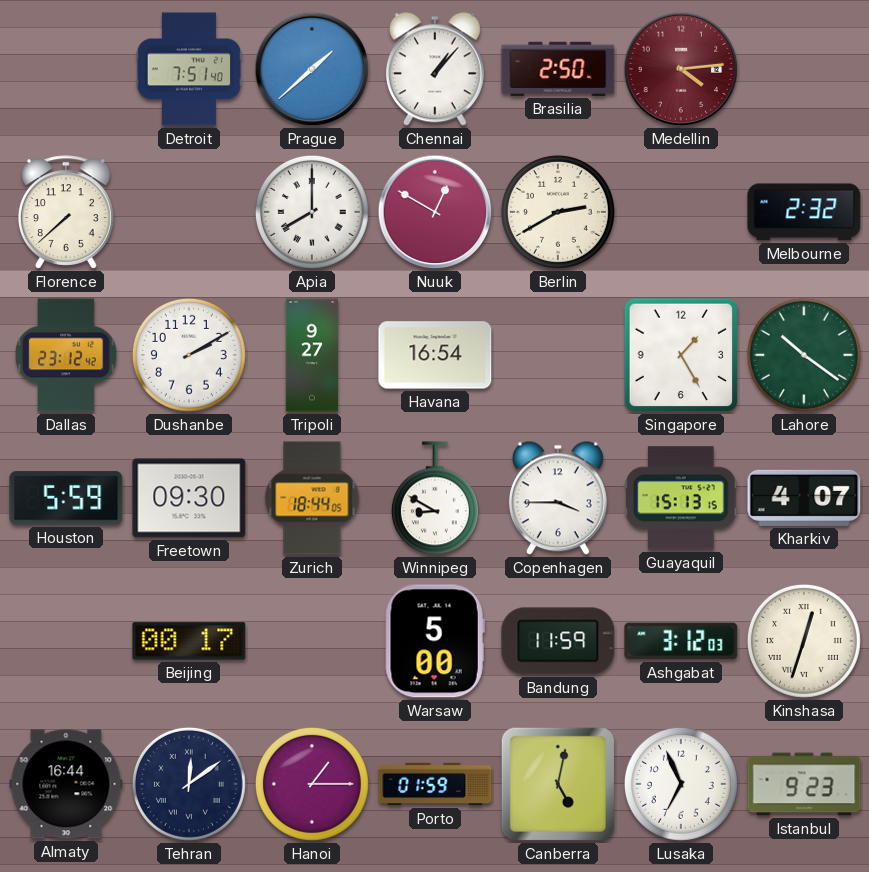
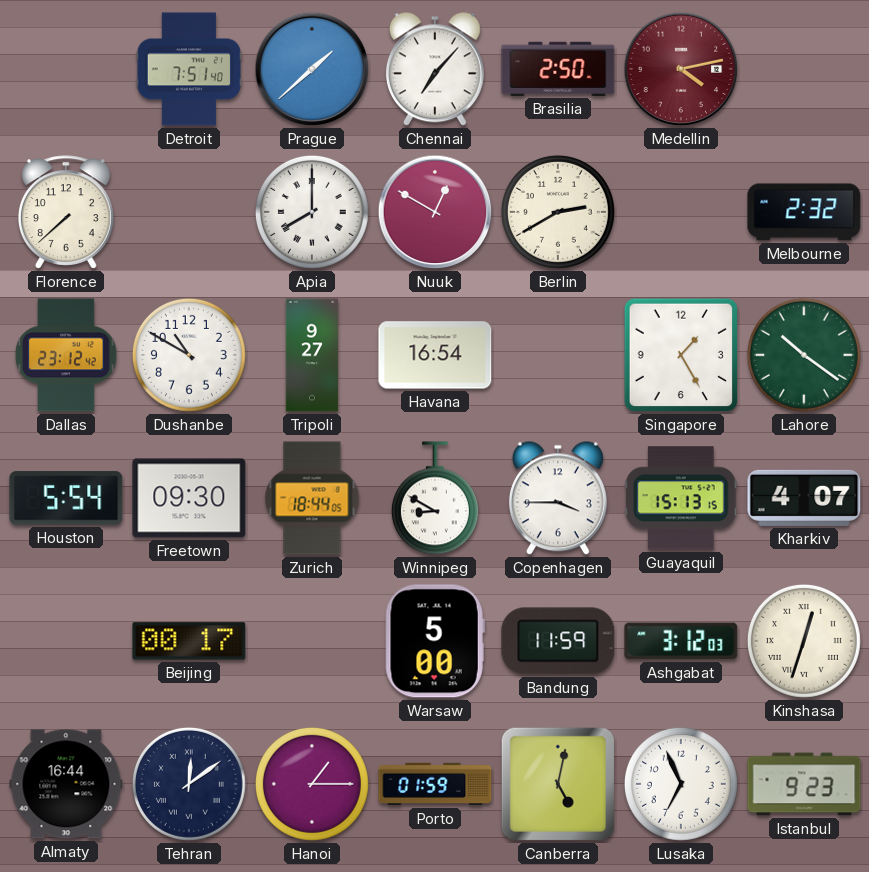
Chennai: 1:07 -> 7:07
Medellin: 4:14 -> 4:13
Dushanbe: 2:10 -> 10:50
Houston: 5:59 -> 5:54
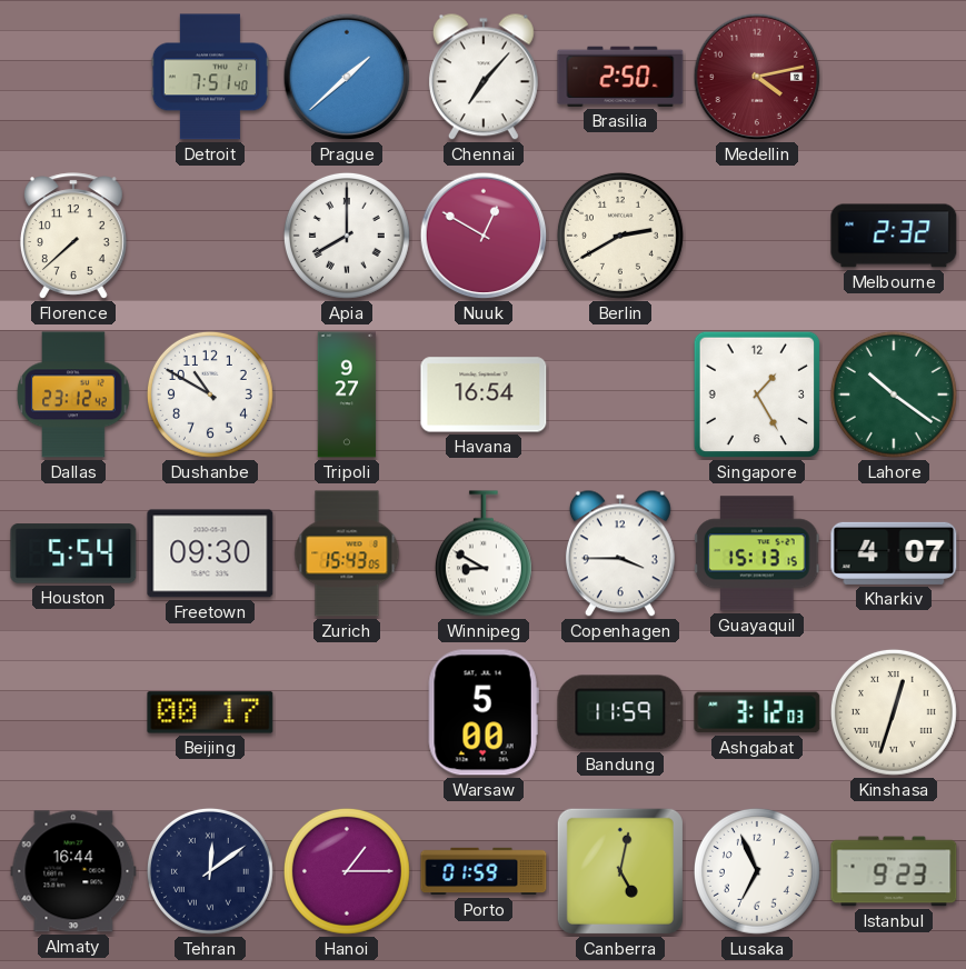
Zurich: 18:44 -> 15:43
